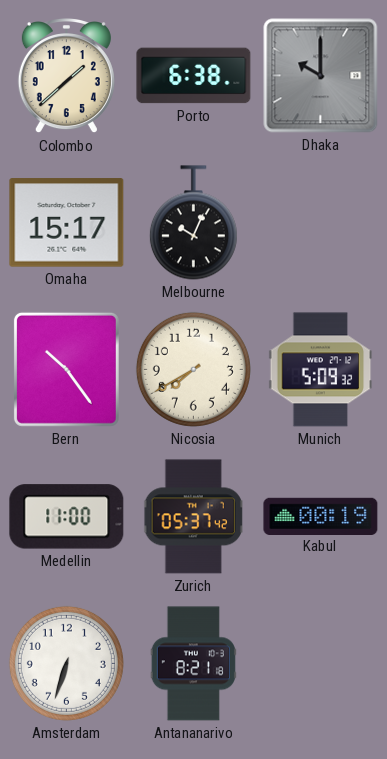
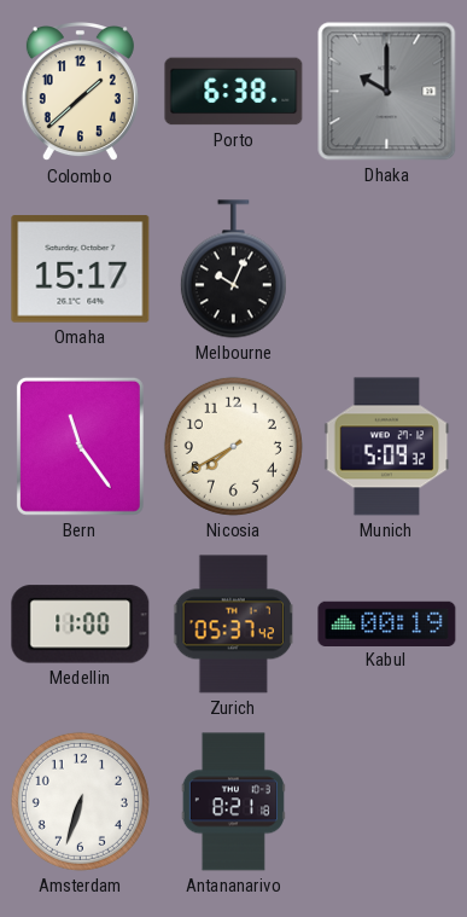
Bern: 10:24 -> 11:24
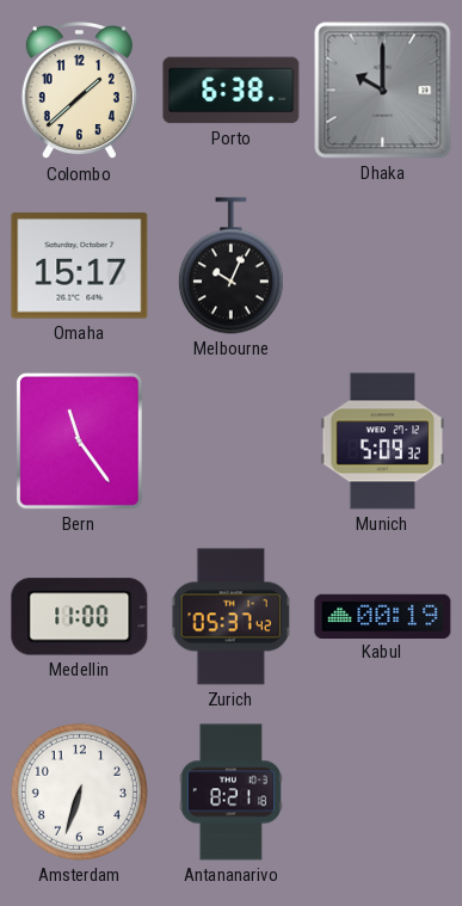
Nicosia: 7:40 -> none
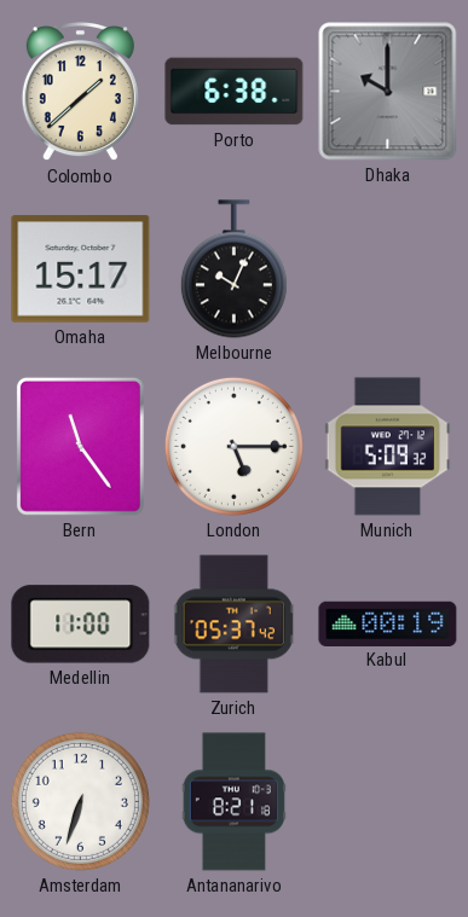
London: none -> 5:15
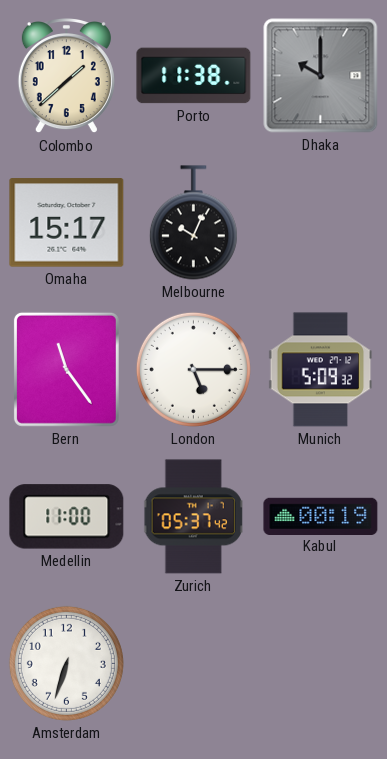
Porto: 6:38 -> 11:38
Antananarivo: 8:21 -> none
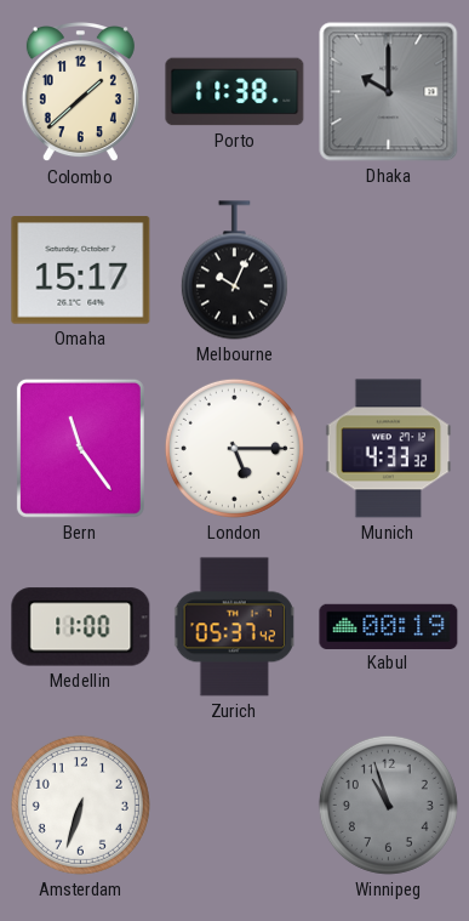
Munich: 5:09 -> 4:33
Winnipeg: none -> 10:57
